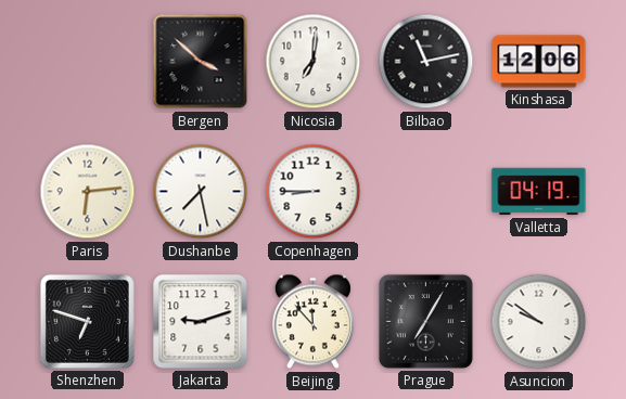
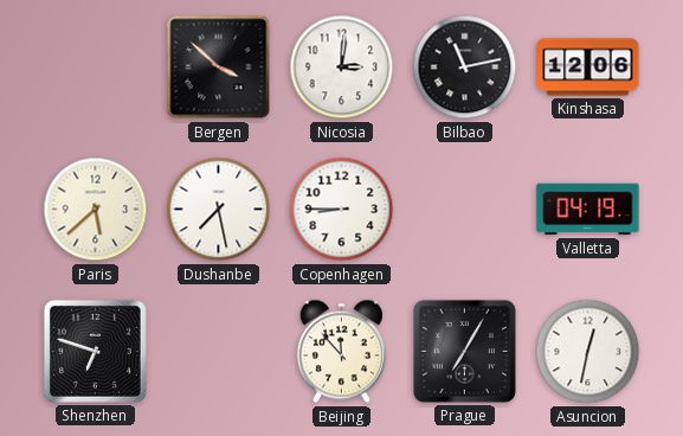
Nicosia: 7:01 -> 3:01
Paris: 6:14 -> 5:38
Jakarta: 9:12 -> none
Asuncion: 9:51 -> 12:32
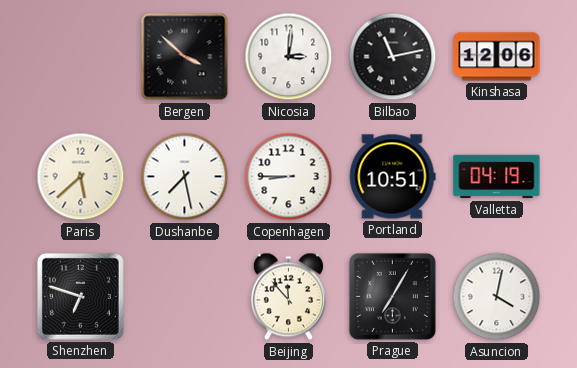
Portland: none -> 10:51
Asuncion: 12:32 -> 4:02
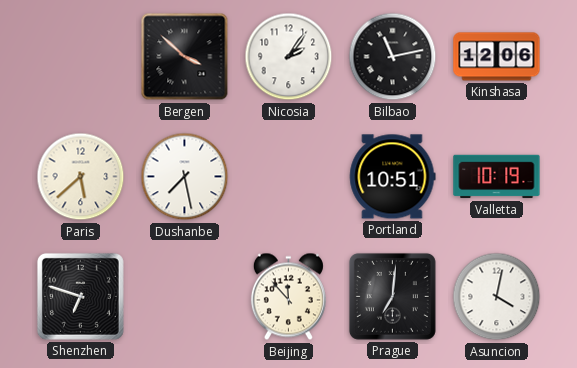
Nicosia: 3:01 -> 2:06
Copenhagen: 8:45 -> none
Valletta: 04:19 -> 10:19
Prague: 7:05 -> 7:01
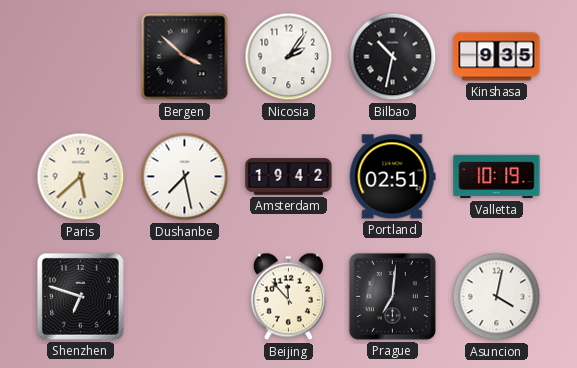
Bilbao: 11:13 -> 10:32
Kinshasa: 12:06 -> 9:35
Amsterdam: none -> 19:42
Portland: 10:51 -> 02:51
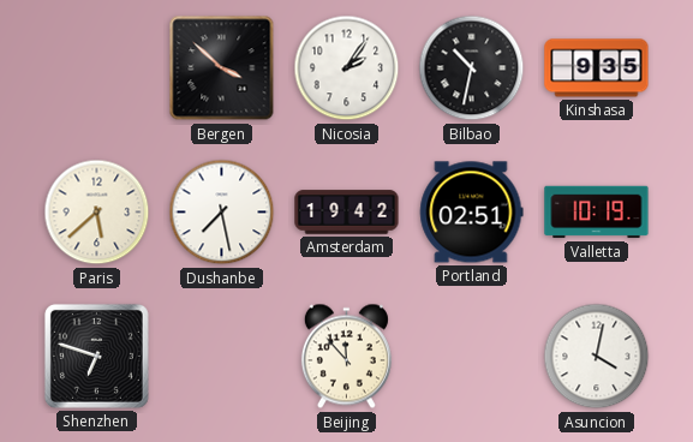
Prague: 7:01 -> none
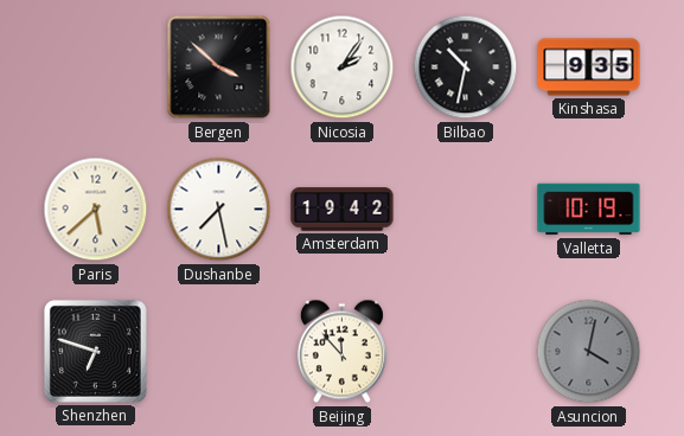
Portland: 02:51 -> none
Asuncion dial: white -> grey
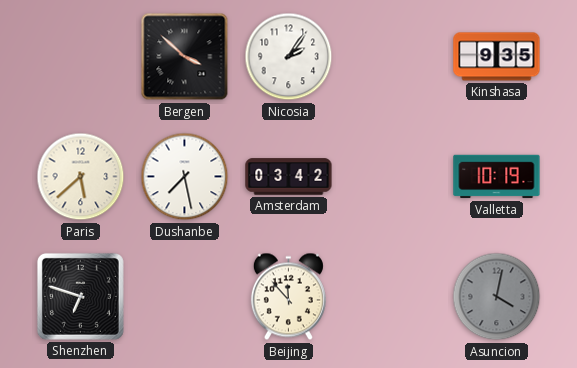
Bilbao: 10:32 -> none
Amsterdam: 19:42 -> 03:42
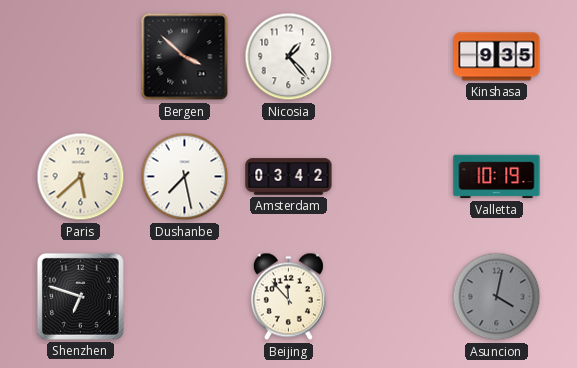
Nicosia: 2:06 -> 1:23
